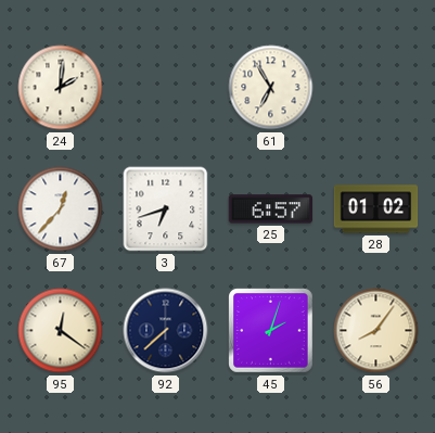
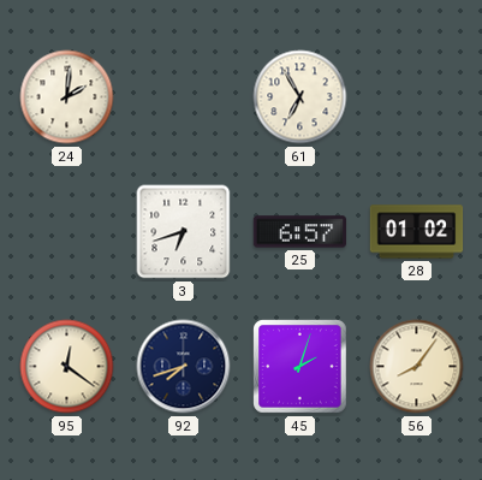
67: 12:37 -> none
92: 7:38 -> 7:42
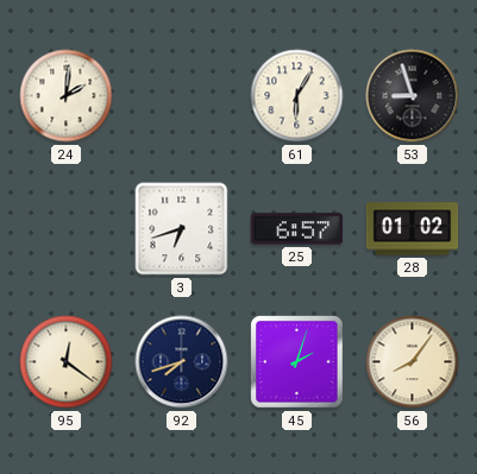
61: 6:55 -> 6:05
53: none -> 8:57
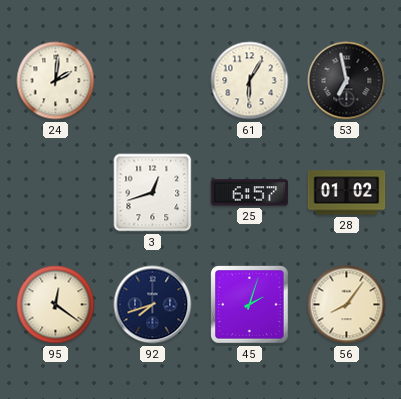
53: 8:57 -> 6:58
3: 6:42 -> 12:42
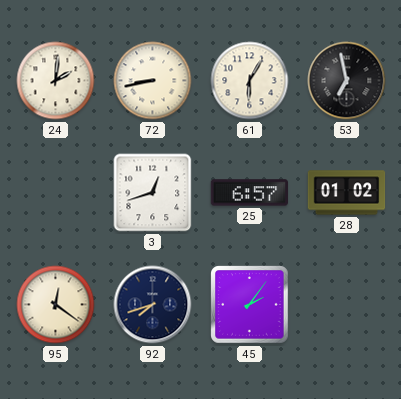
72: none -> 8:43
45: 2:03 -> 2:06
56: 8:06 -> none
